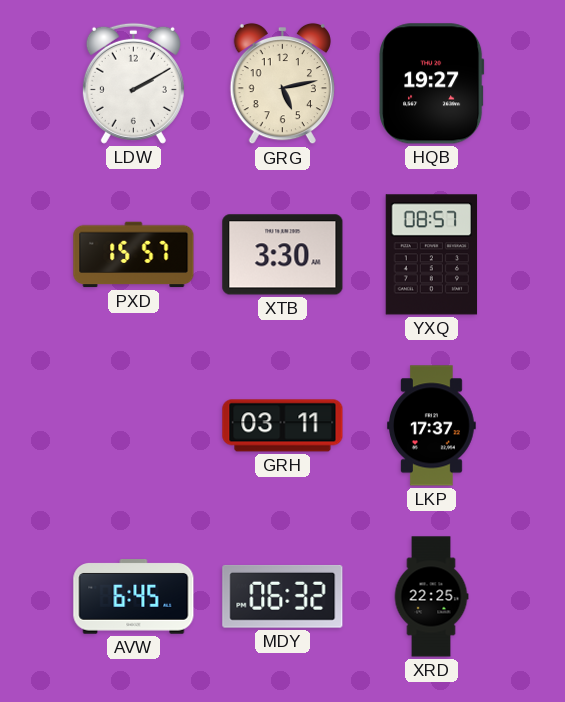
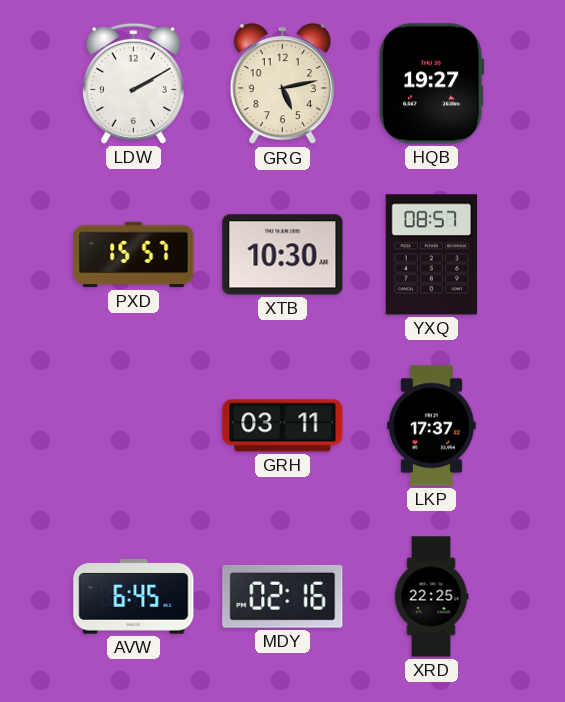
XTB: 3:30 -> 10:30
MDY: 06:32 -> 02:16
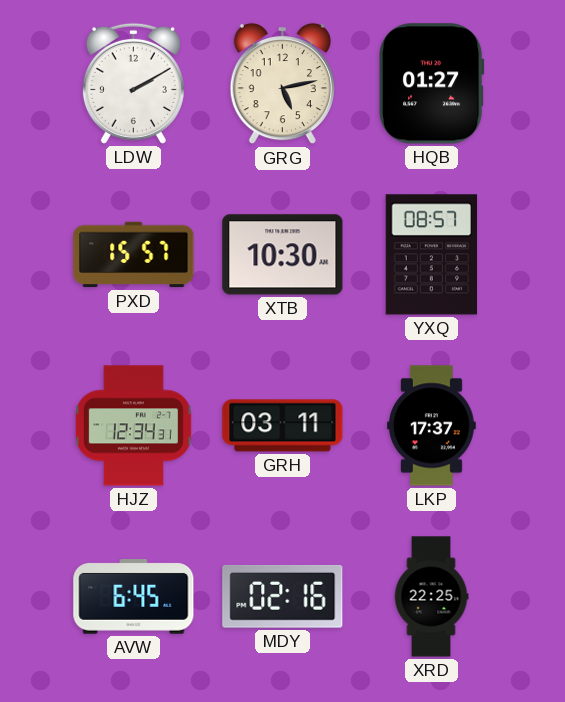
HQB: 19:27 -> 01:27
HJZ: none -> 12:34
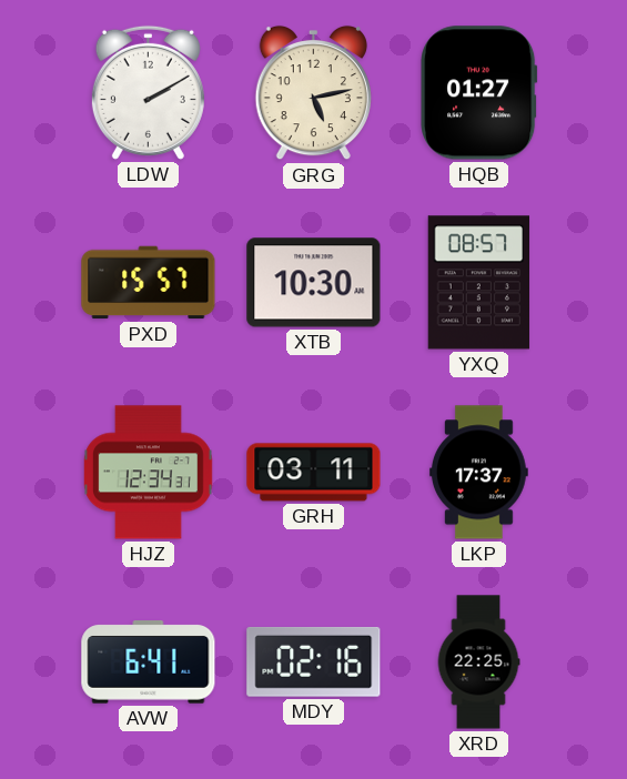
AVW: 6:45 -> 6:41
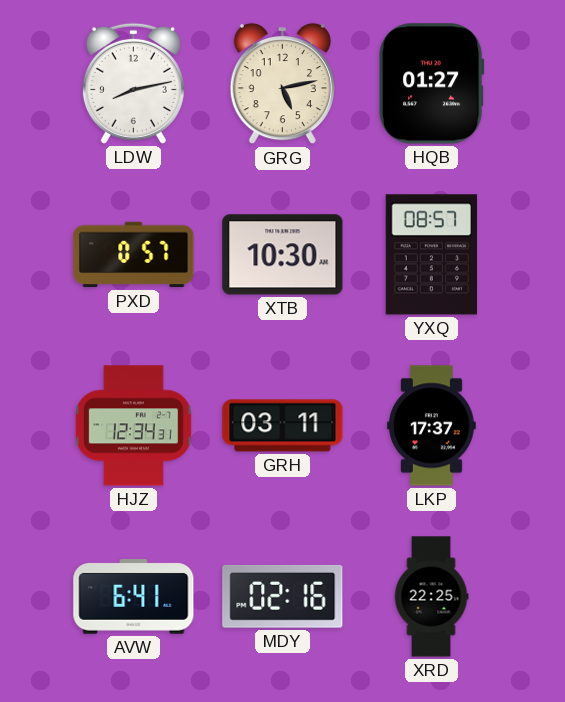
LDW: 2:10 -> 8:13
PXD: 15:57 -> 0:57
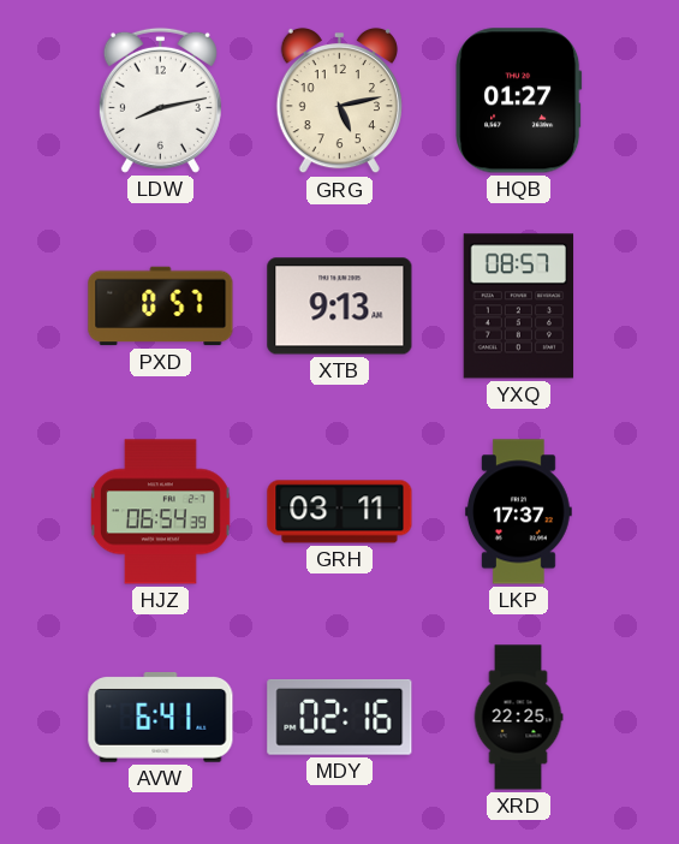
XTB: 10:30 -> 9:13
HJZ: 12:34 -> 06:54
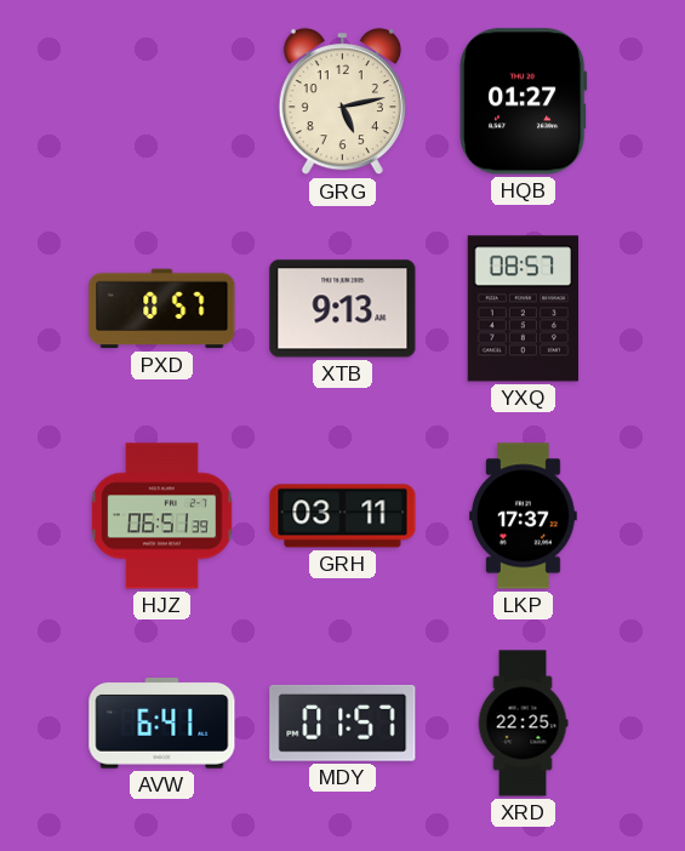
LDW: 8:13 -> none
HJZ: 06:54 -> 06:51
MDY: 02:16 -> 01:57
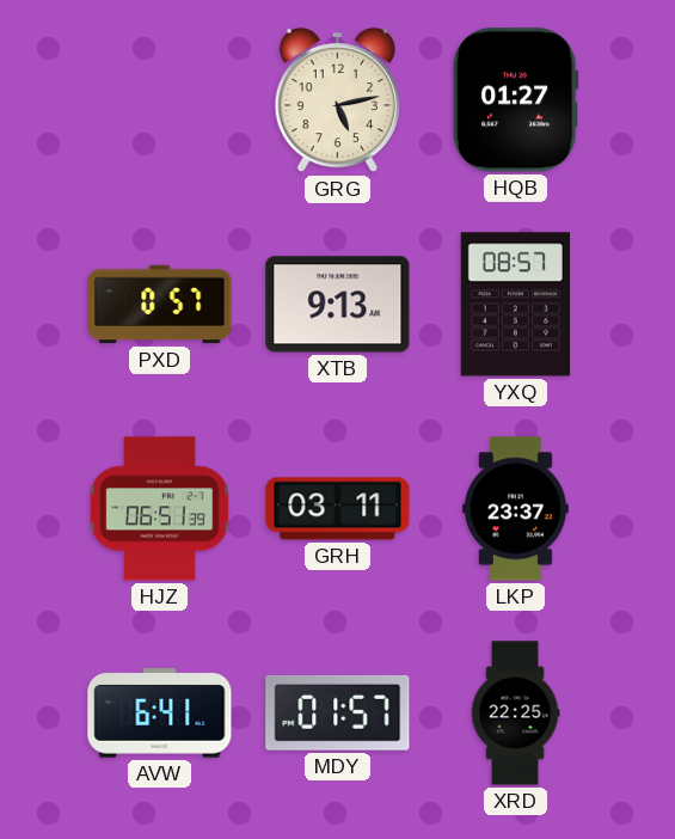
LKP: 17:37 -> 23:37
